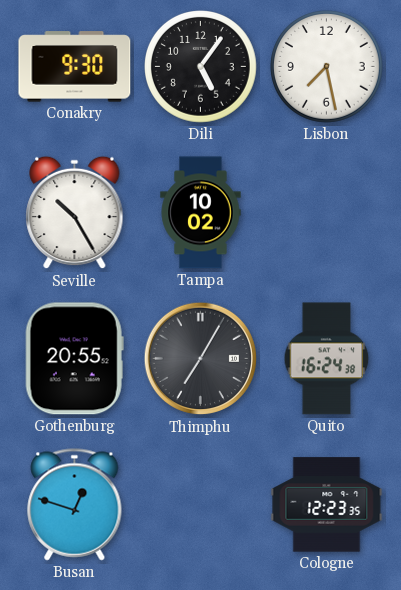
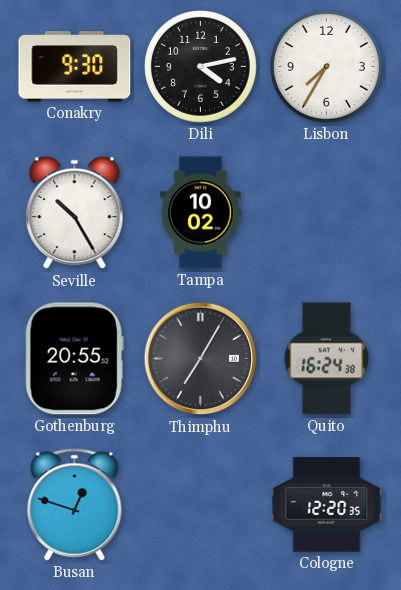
Dili: 5:06 -> 4:13
Lisbon: 7:28 -> 7:35
Cologne: 12:23 -> 12:20
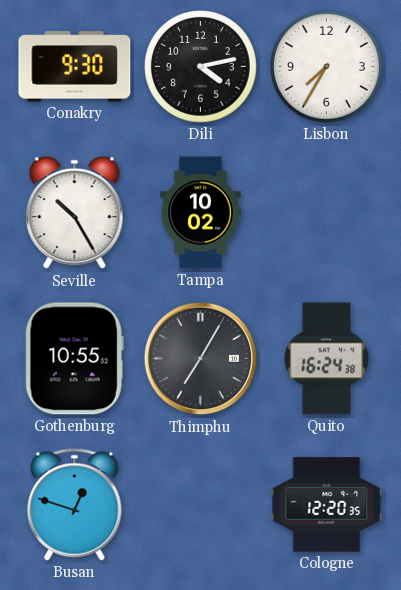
Gothenburg: 20:55 -> 10:55
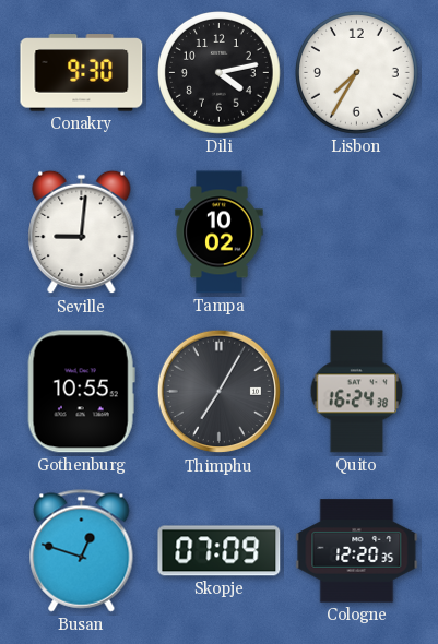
Seville: 10:25 -> 9:01
Skopje: none -> 07:09
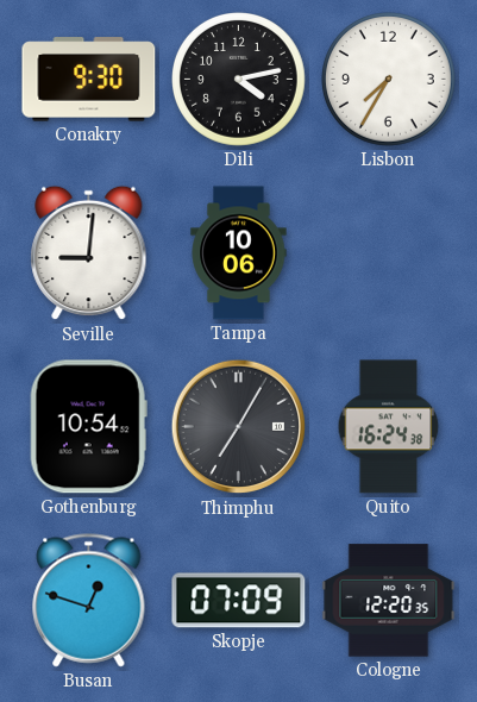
Tampa: 10:02 -> 10:06
Gothenburg: 10:55 -> 10:54
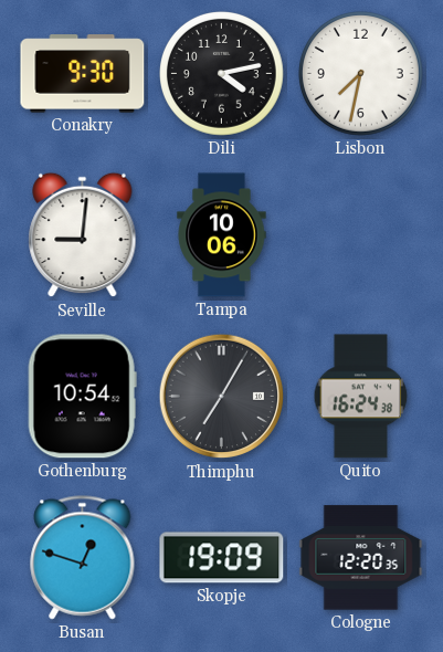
Lisbon: 7:35 -> 7:32
Skopje: 07:09 -> 19:09
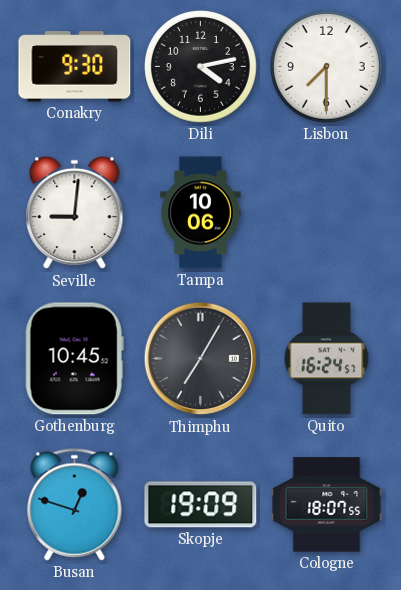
Lisbon: 7:32 -> 7:30
Gothenburg: 10:54 -> 10:45
Quito: 16:24:38 -> 16:24:57
Cologne: 12:20 -> 18:07
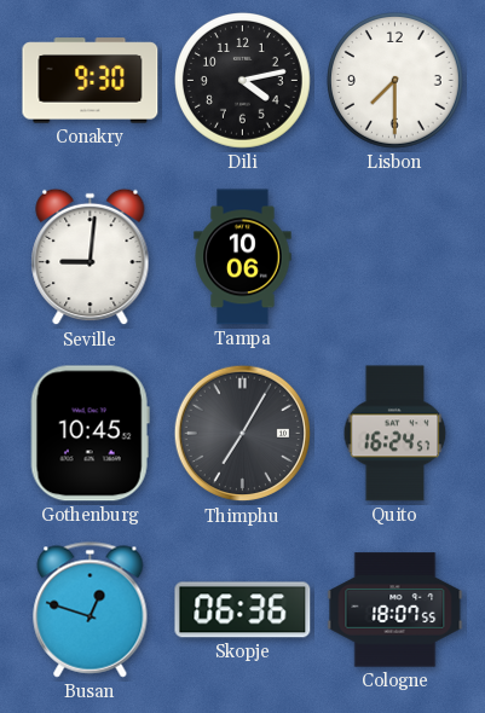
Skopje: 19:09 -> 06:36
